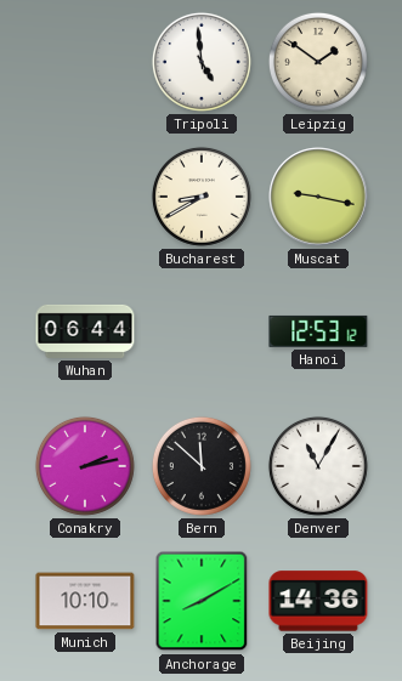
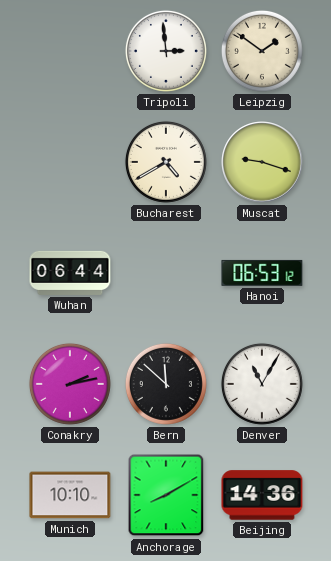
Tripoli: 4:59 -> 2:59
Bucharest: 8:40 -> 4:40
Muscat: 9:17 -> 9:18
Hanoi: 12:53 -> 06:53
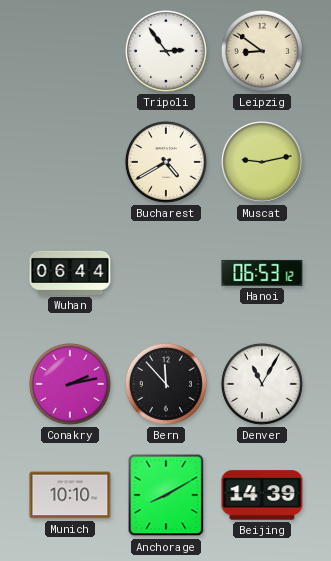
Tripoli: 2:59 -> 2:54
Leipzig: 1:51 -> 8:51
Muscat: 9:18 -> 9:13
Bern: 11:52 -> 11:53
Beijing: 14:36 -> 14:39
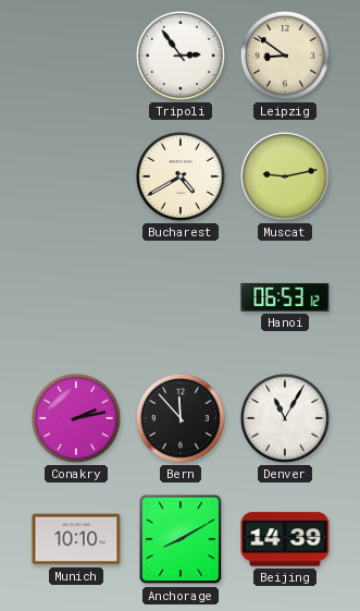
Wuhan: 06:44 -> none
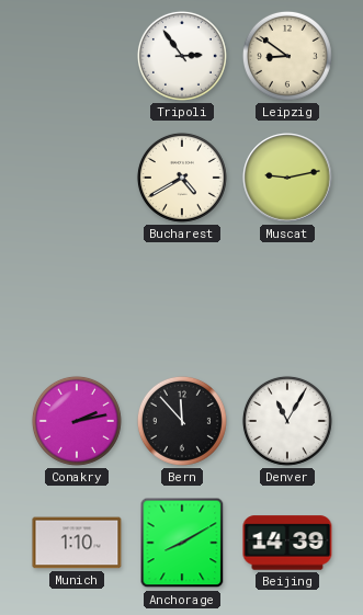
Hanoi: 06:53 -> none
Munich: 10:10 -> 1:10
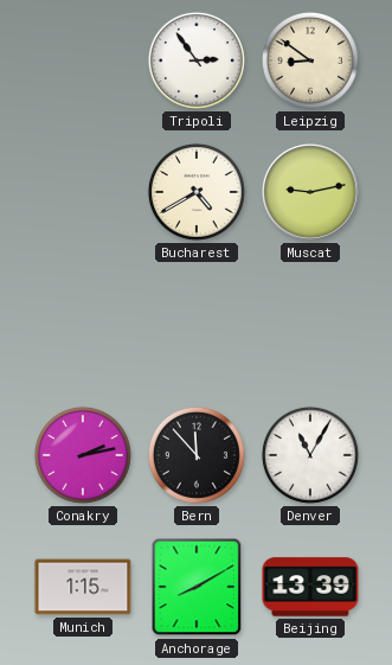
Munich: 1:10 -> 1:15
Beijing: 14:39 -> 13:39
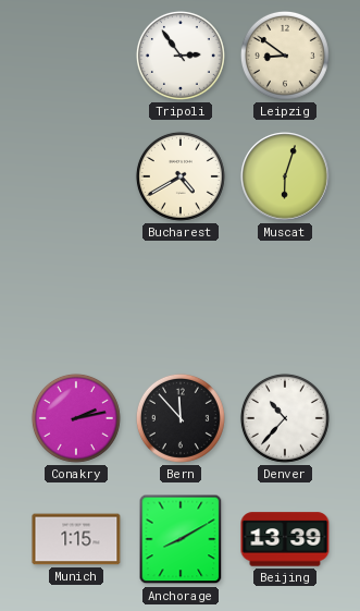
Muscat: 9:13 -> 6:03
Denver: 11:05 -> 10:37
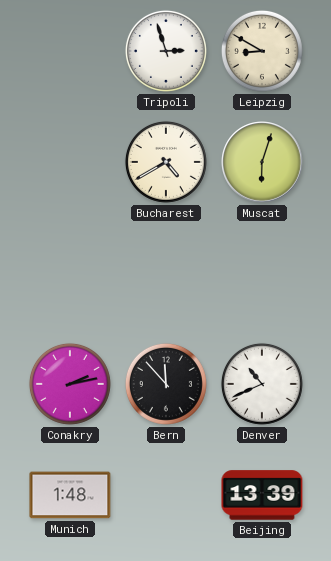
Tripoli: 2:54 -> 2:57
Leipzig: 8:51 -> 8:50
Denver: 10:37 -> 10:41
Munich: 1:15 -> 1:48
Anchorage: 8:10 -> none
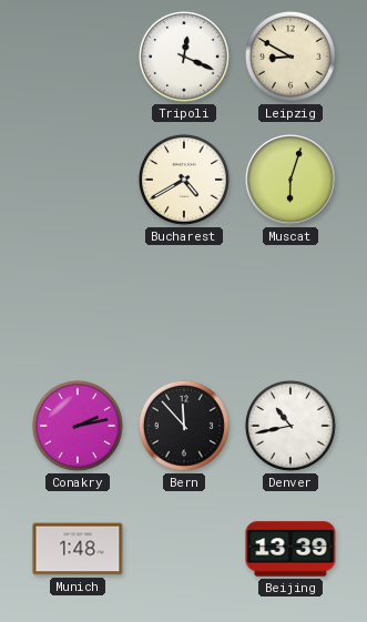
Tripoli: 2:57 -> 12:19
Denver: 10:41 -> 10:43
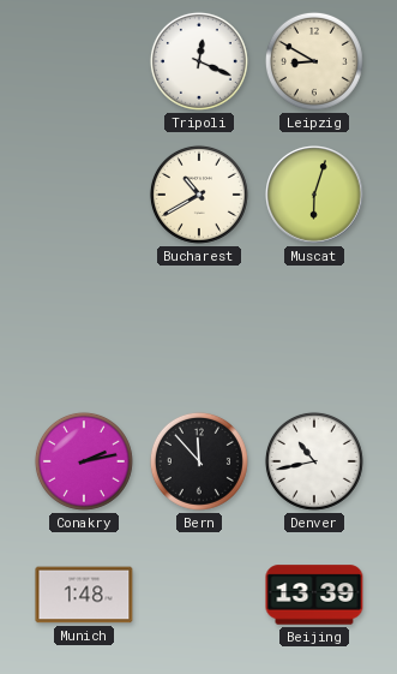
Bucharest: 4:40 -> 10:40
